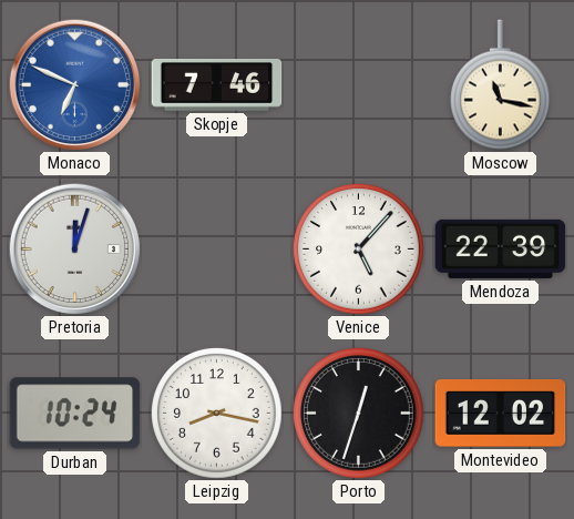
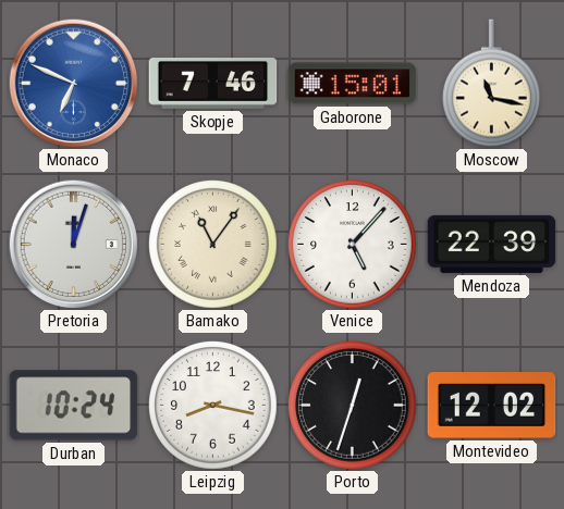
Gaborone: none -> 15:01
Bamako: none -> 11:06
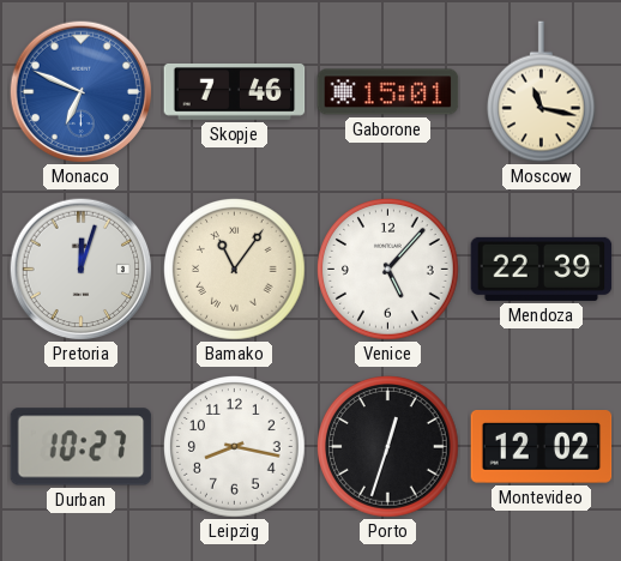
Durban: 10:24 -> 10:27
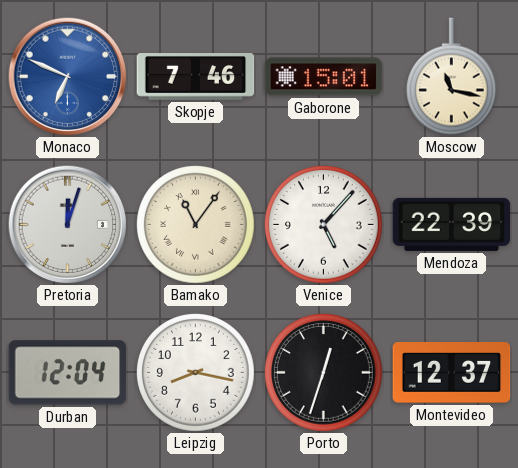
Durban: 10:27 -> 12:04
Montevideo: 12:02 -> 12:37
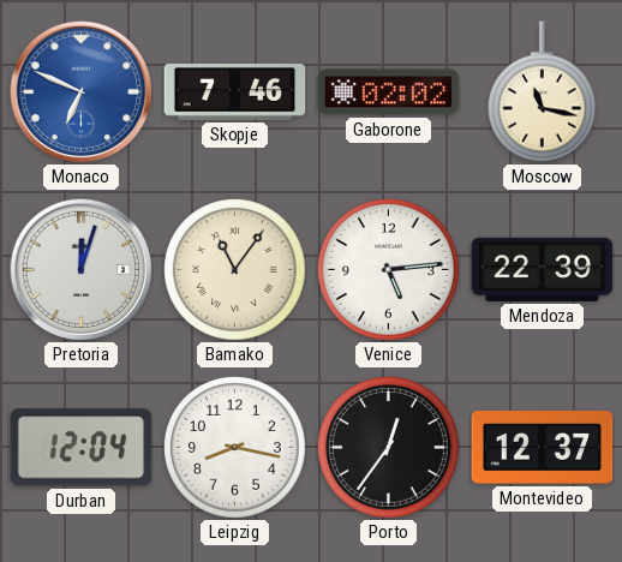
Gaborone: 15:01 -> 02:02
Venice: 5:07 -> 5:14
Porto: 12:33 -> 12:36
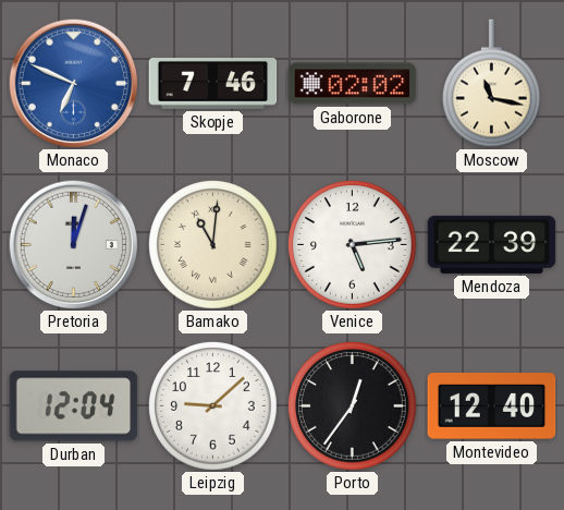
Bamako: 11:06 -> 11:01
Leipzig: 8:17 -> 9:08
Montevideo: 12:37 -> 12:40
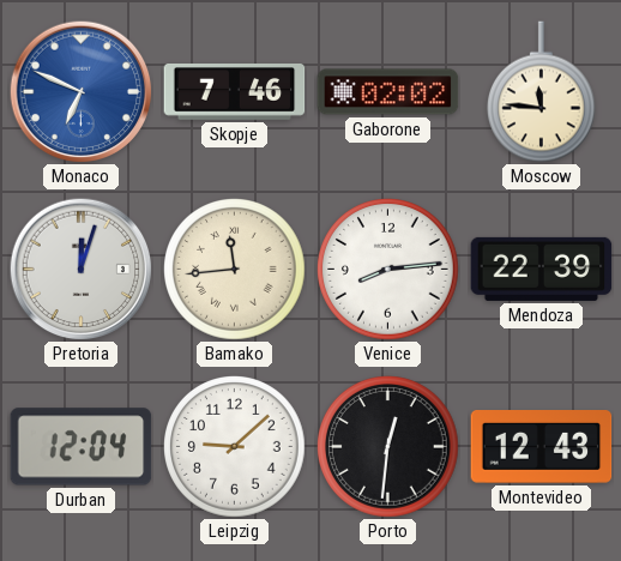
Moscow: 11:17 -> 11:46
Bamako: 11:01 -> 11:44
Venice: 5:14 -> 8:14
Porto: 12:36 -> 12:31
Montevideo: 12:40 -> 12:43
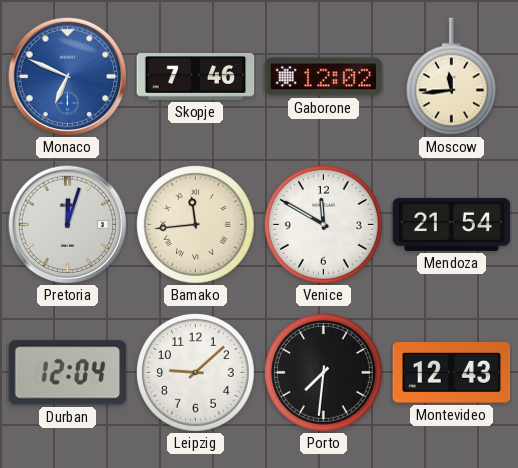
Gaborone: 02:02 -> 12:02
Moscow: 11:46 -> 11:44
Venice: 8:14 -> 11:50
Mendoza: 22:39 -> 21:54
Porto: 12:31 -> 7:31
